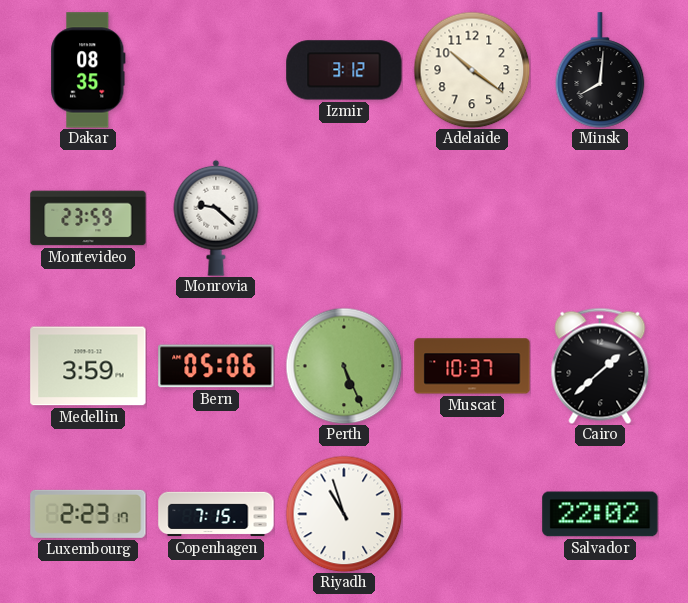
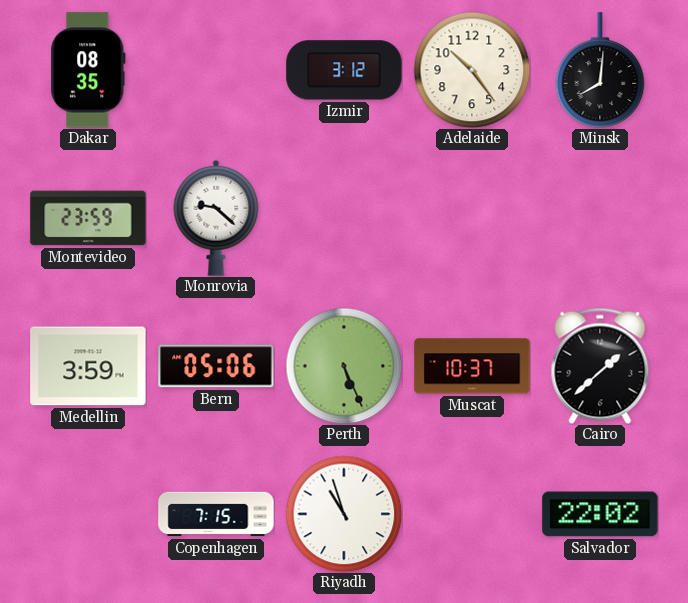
Adelaide: 10:21 -> 10:24
Luxembourg: 2:23 -> none
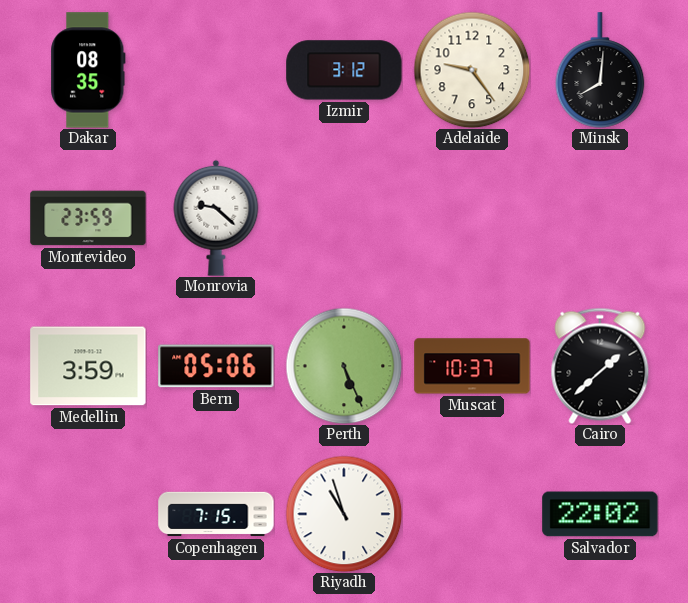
Adelaide: 10:24 -> 9:24
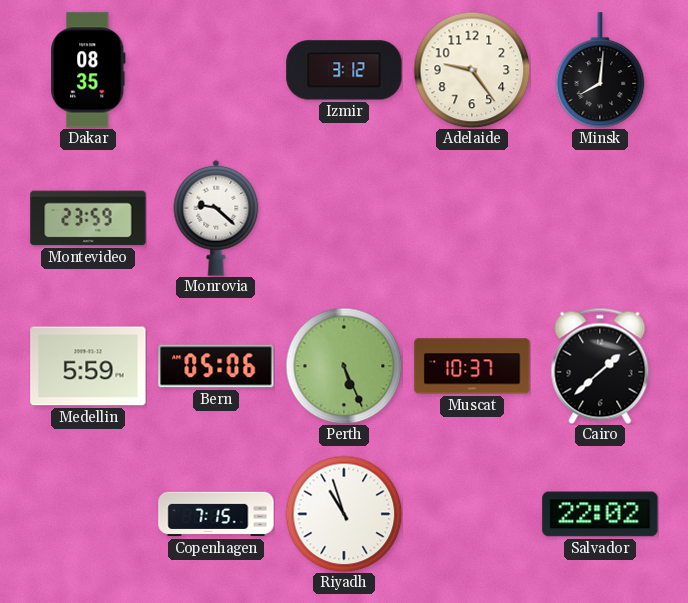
Medellin: 3:59 -> 5:59
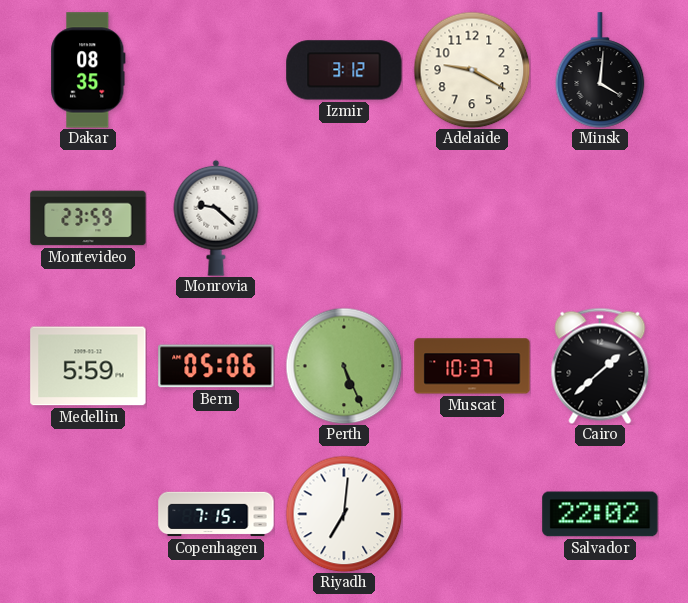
Adelaide: 9:24 -> 9:20
Minsk: 8:01 -> 4:01
Riyadh: 10:57 -> 7:01
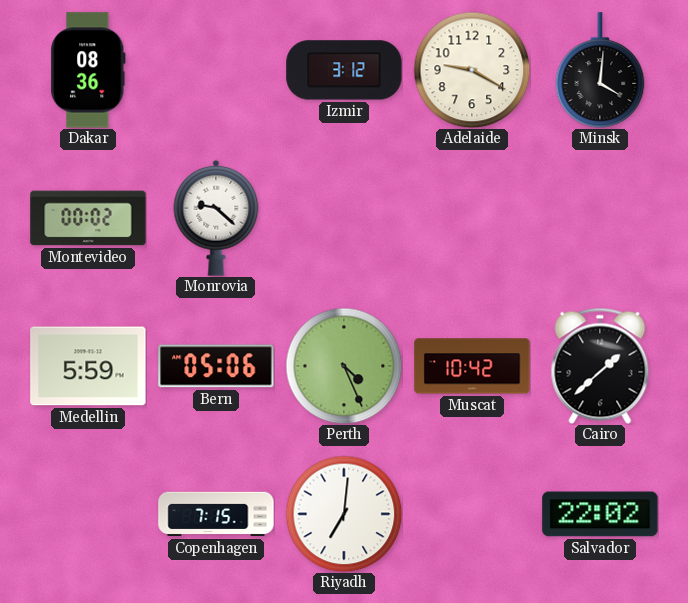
Dakar: 08:35 -> 08:36
Montevideo: 23:59 -> 00:02
Perth: 5:26 -> 4:26
Muscat: 10:37 -> 10:42
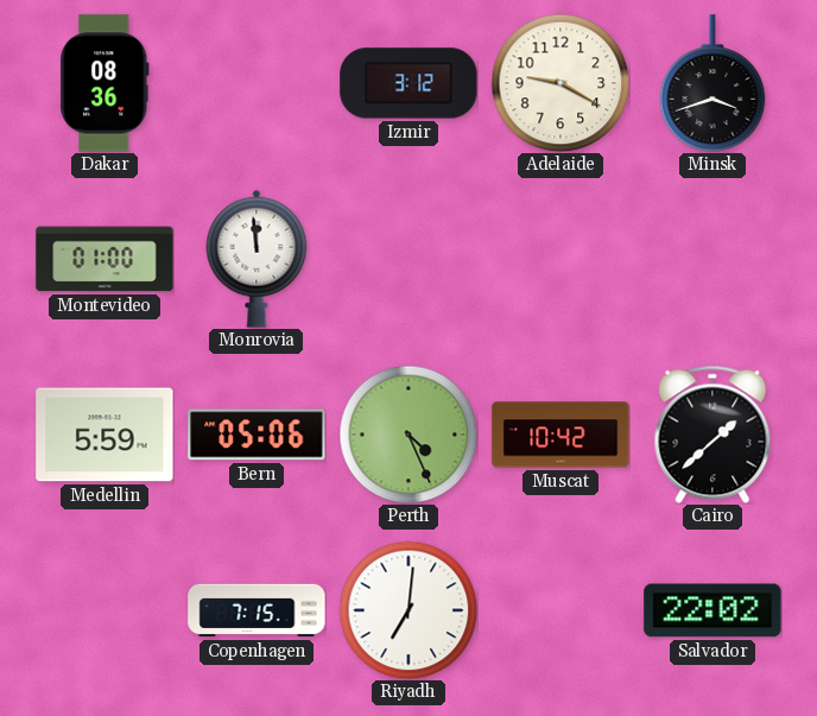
Minsk: 4:01 -> 3:42
Montevideo: 00:02 -> 01:00
Monrovia: 9:22 -> 11:59
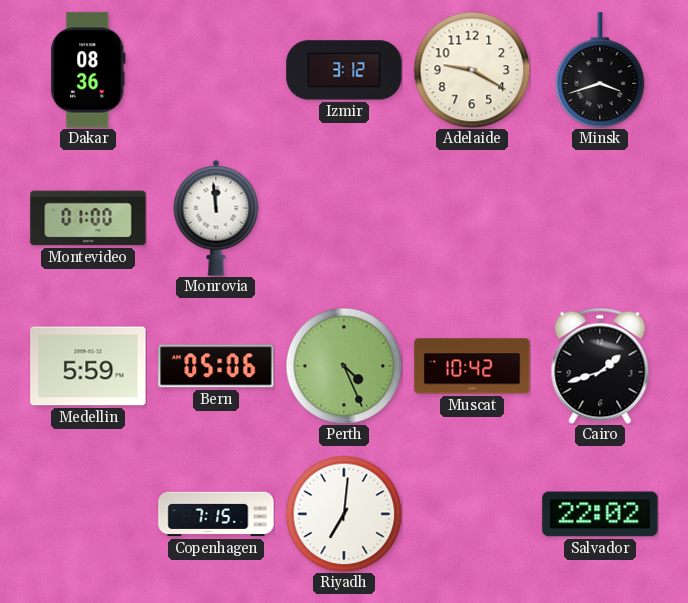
Cairo: 1:38 -> 1:42
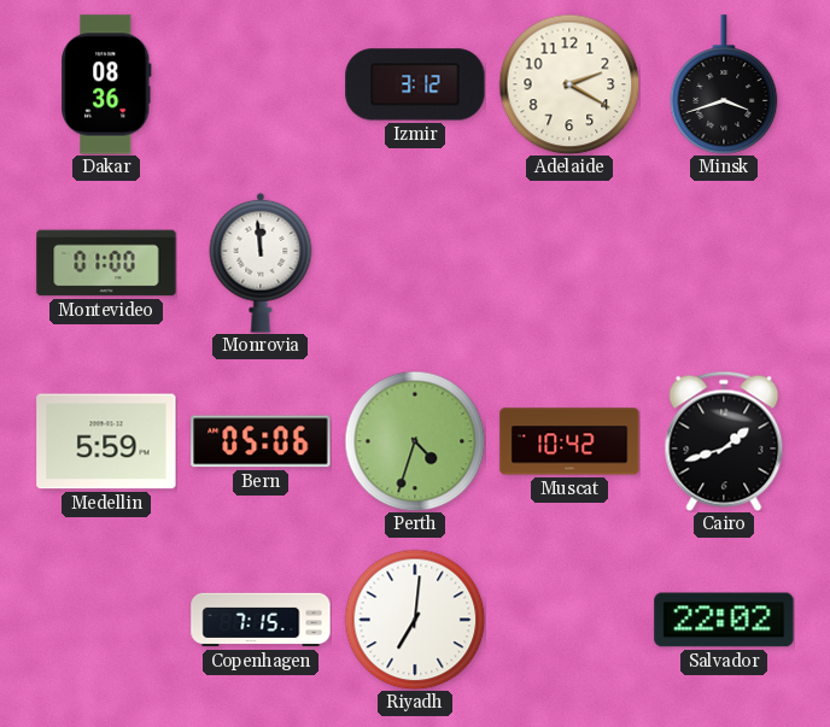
Adelaide: 9:20 -> 2:20
Perth: 4:26 -> 4:33
